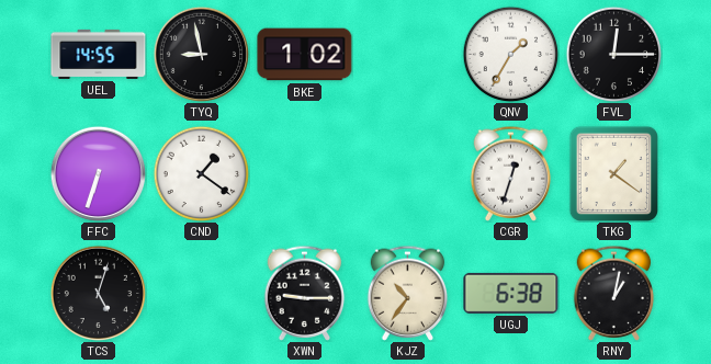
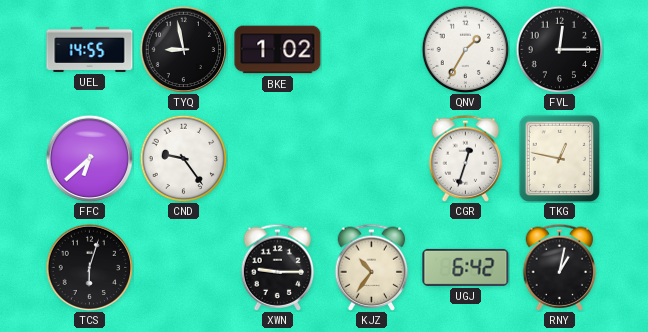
FFC: 6:33 -> 6:38
CND: 1:21 -> 9:24
TKG: 1:21 -> 12:47
TCS: 5:03 -> 6:03
UGJ: 6:38 -> 6:42
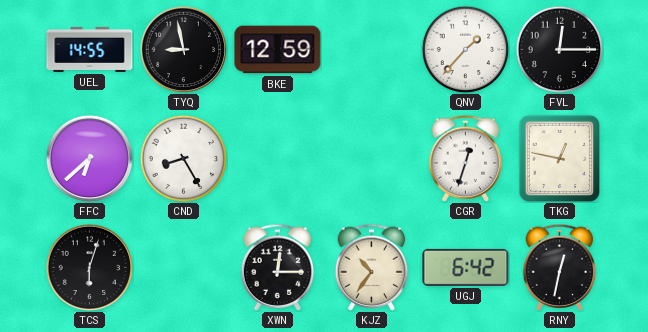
BKE: 1:02 -> 12:59
QNV: 1:35 -> 1:37
CND: 9:24 -> 8:25
XWN: 9:15 -> 12:15
RNY: 1:02 -> 12:32
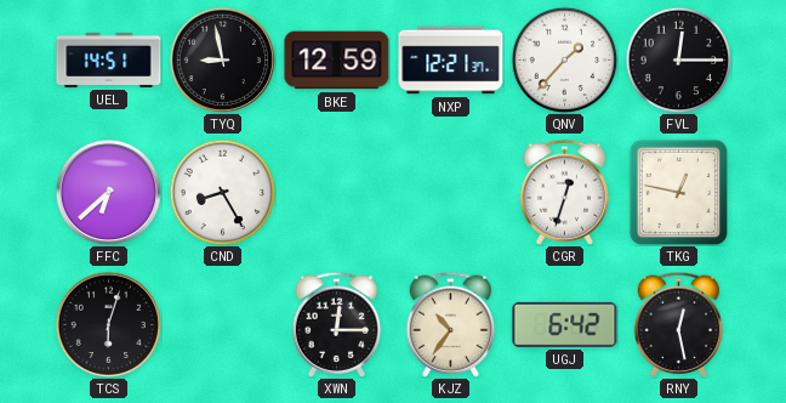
UEL: 14:55 -> 14:51
NXP: none -> 12:21
RNY: 12:32 -> 12:28
